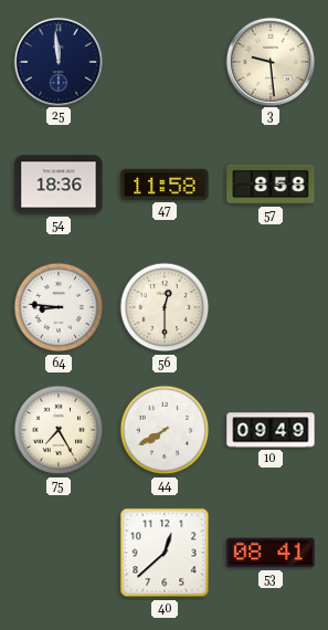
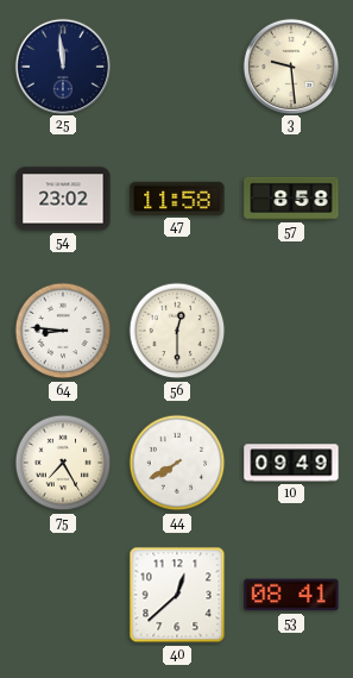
54: 18:36 -> 23:02
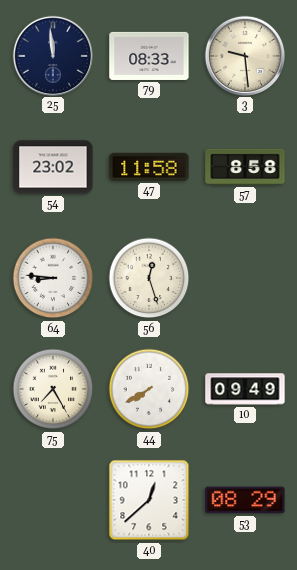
79: none -> 08:33
56: 12:30 -> 12:27
53: 08:41 -> 08:29
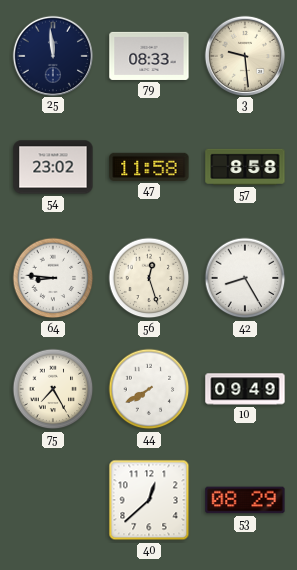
42: none -> 8:25
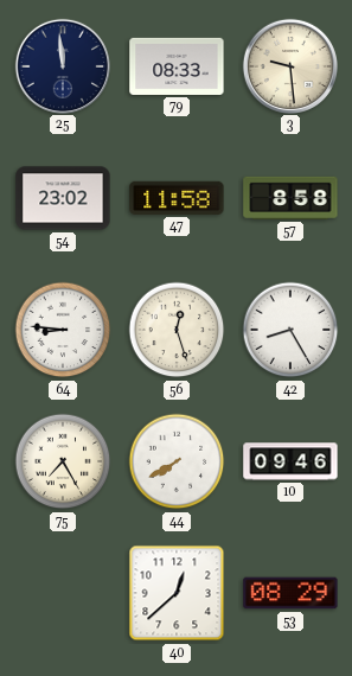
10: 09:49 -> 09:46
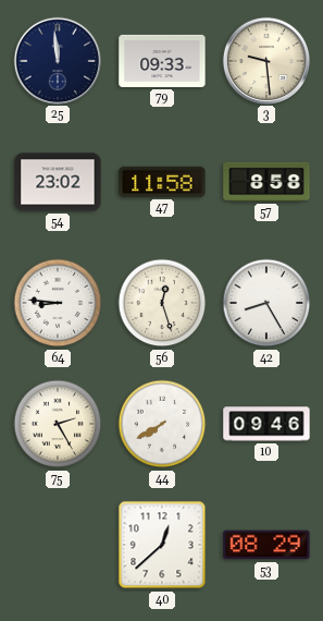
79: 08:33 -> 09:33
75: 7:25 -> 2:25
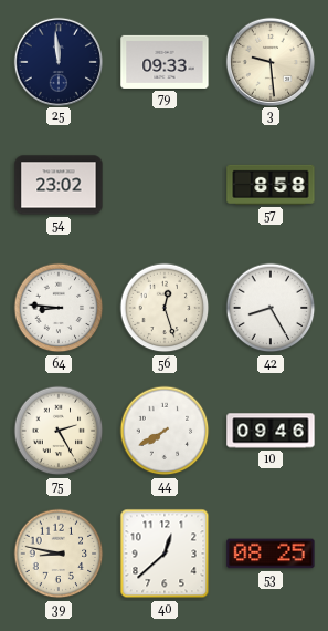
47: 11:58 -> none
39: none -> 8:47
53: 08:29 -> 08:25
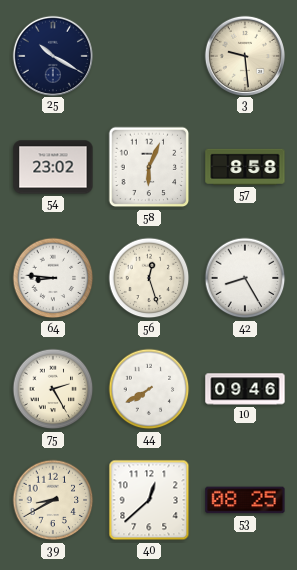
25: 11:59 -> 10:20
79: 09:33 -> none
58: none -> 6:04
39: 8:47 -> 8:40
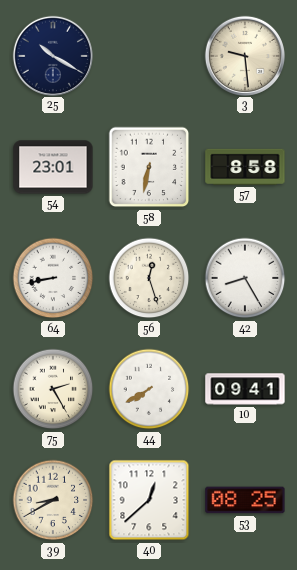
54: 23:02 -> 23:01
58: 6:04 -> 6:32
64: 8:46 -> 8:43
10: 09:46 -> 09:41
